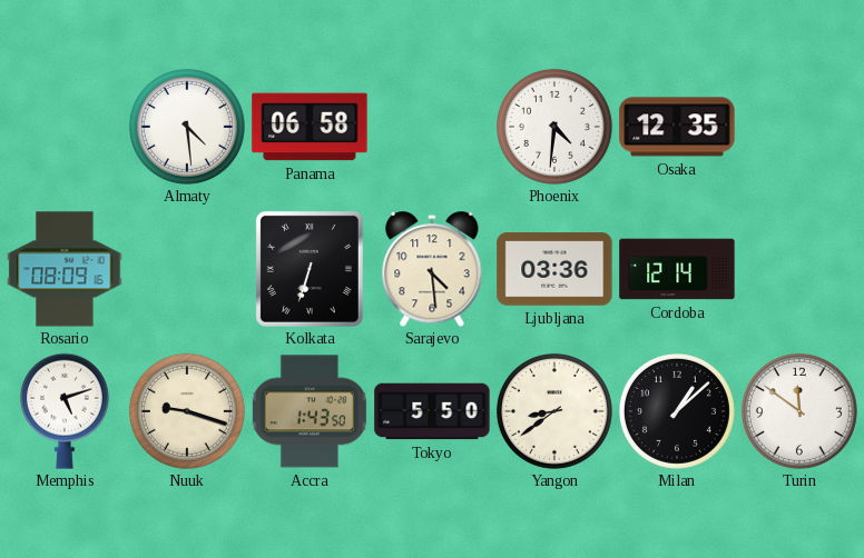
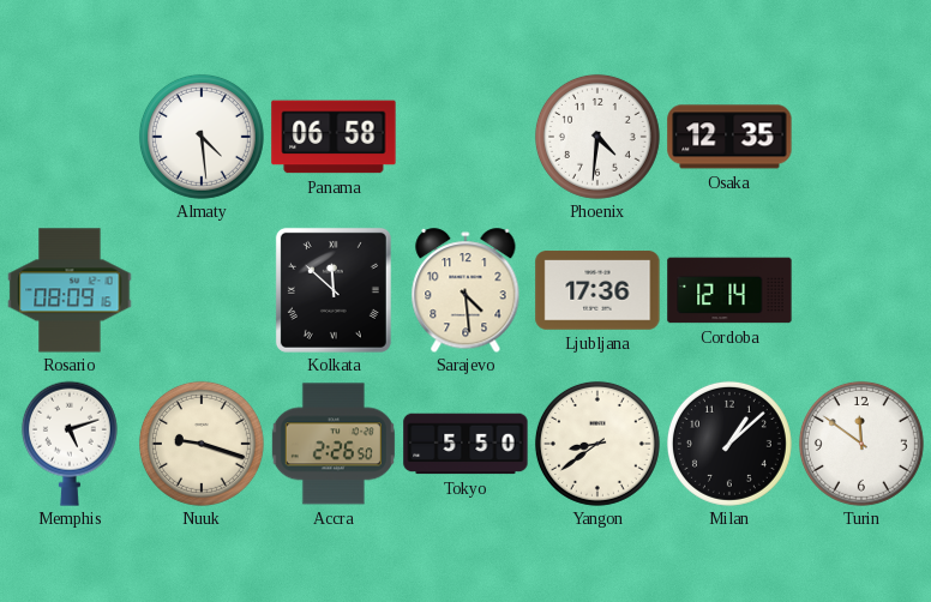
Kolkata: 6:33 -> 11:52
Ljubljana: 03:36 -> 17:36
Accra: 1:43 -> 2:26
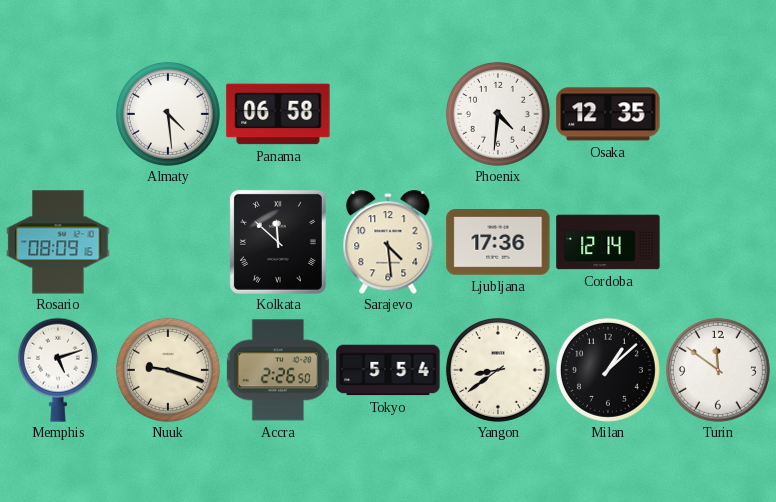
Tokyo: 5:50 -> 5:54
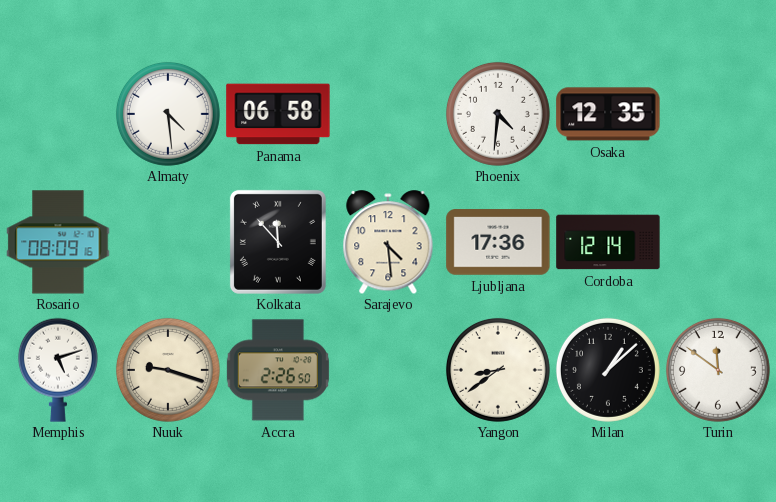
Kolkata: 11:52 -> 11:53
Tokyo: 5:54 -> none
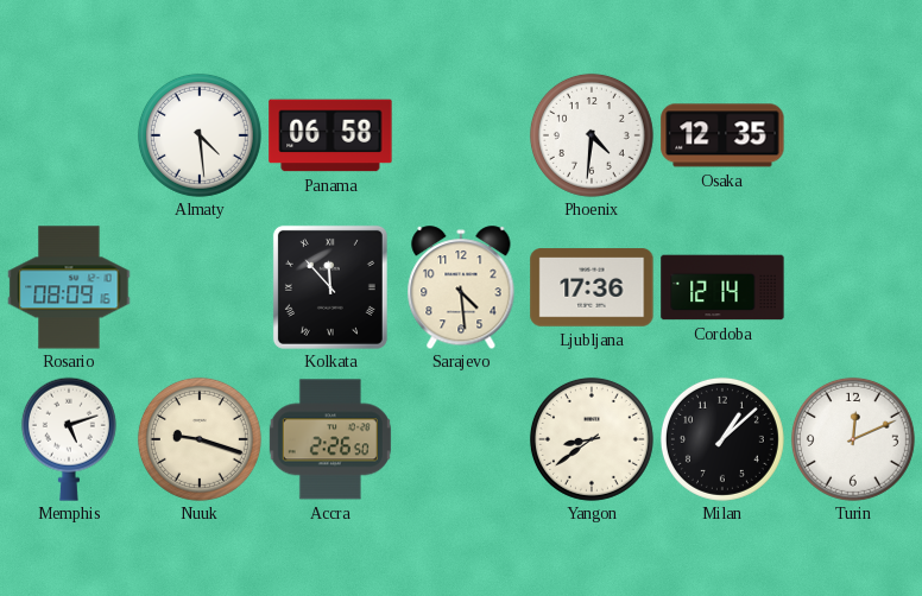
Turin: 11:51 -> 12:11
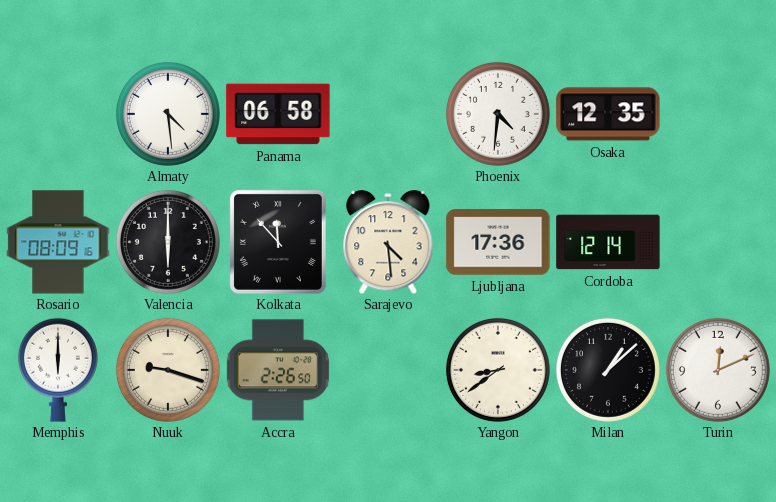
Valencia: none -> 6:00
Memphis: 5:12 -> 6:00
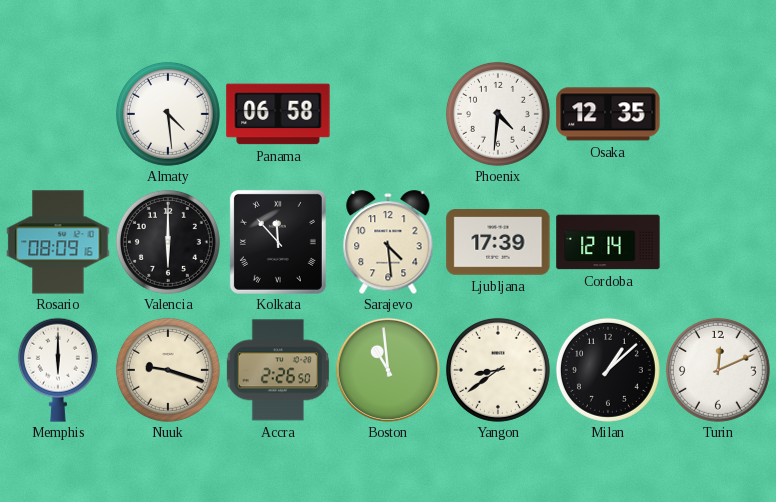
Ljubljana: 17:36 -> 17:39
Boston: none -> 10:59
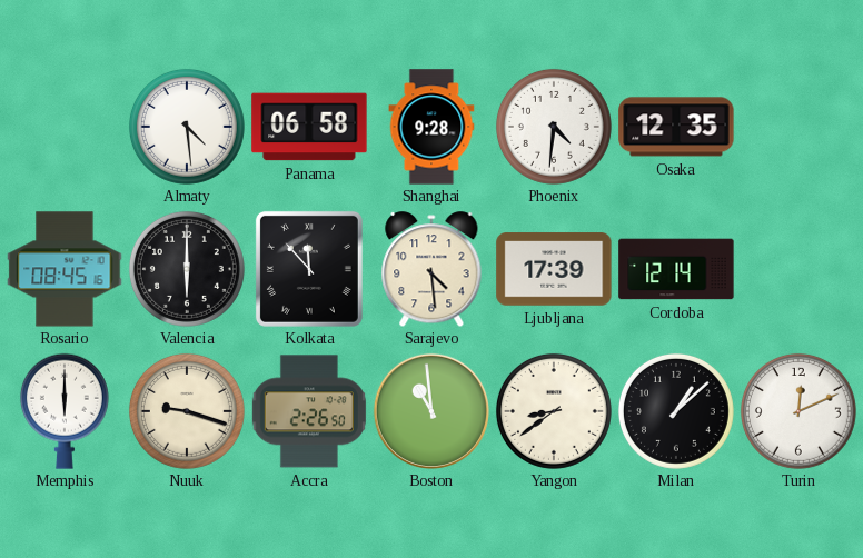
Shanghai: none -> 9:28
Rosario: 08:09 -> 08:45
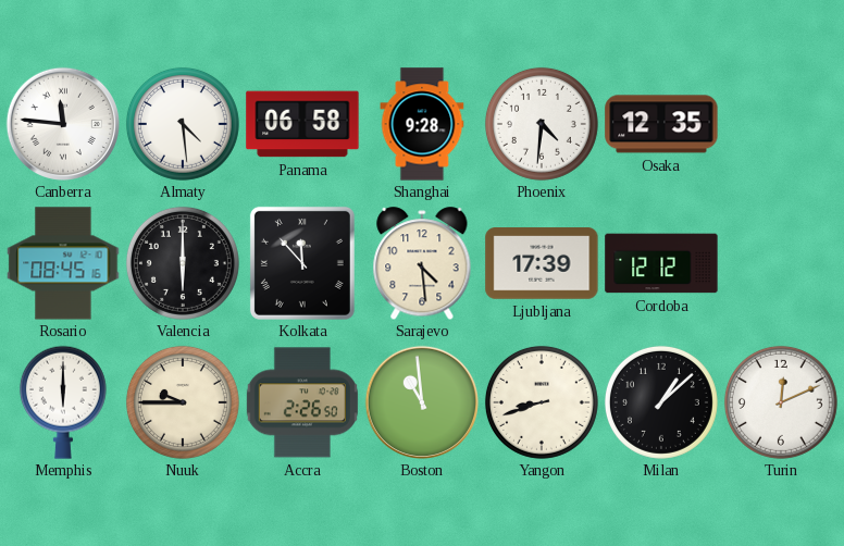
Canberra: none -> 11:46
Cordoba: 12:14 -> 12:12
Nuuk: 9:18 -> 9:45
Yangon: 8:39 -> 8:42
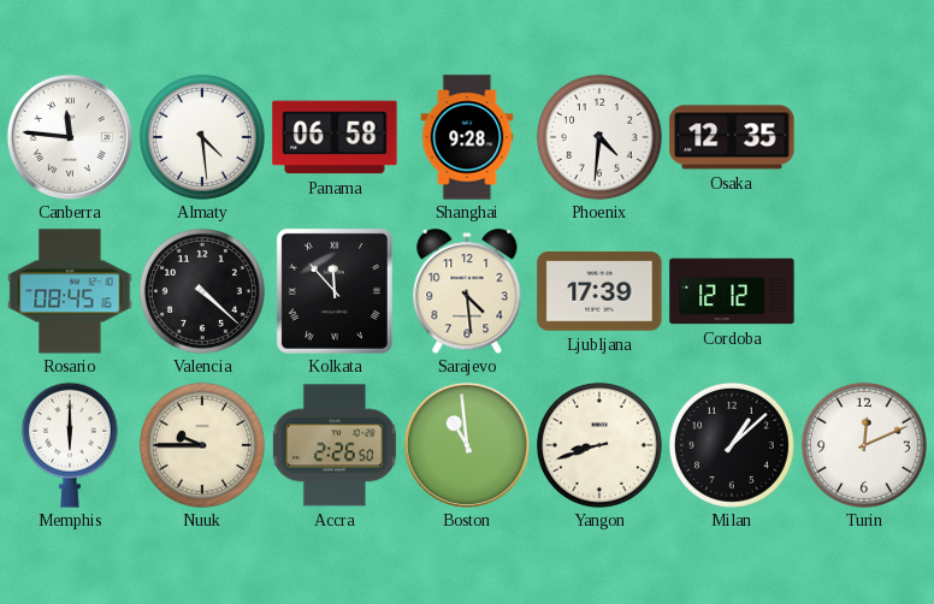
Valencia: 6:00 -> 4:22
